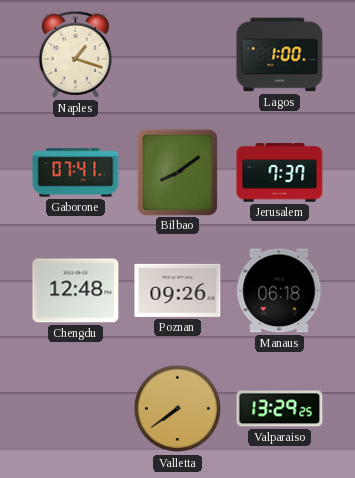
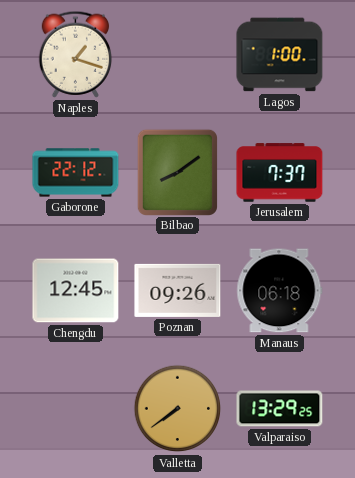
Gaborone: 07:41 -> 22:12
Chengdu: 12:48 -> 12:45
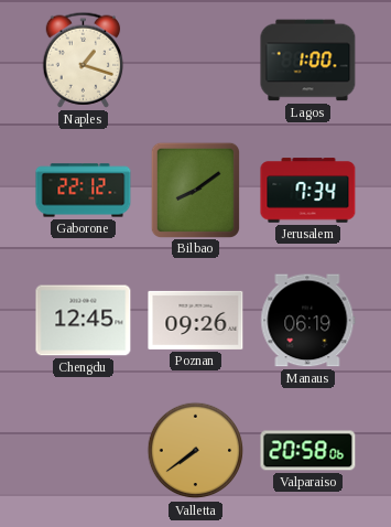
Jerusalem: 7:37 -> 7:34
Manaus: 06:18 -> 06:19
Valparaiso: 13:29 -> 20:58
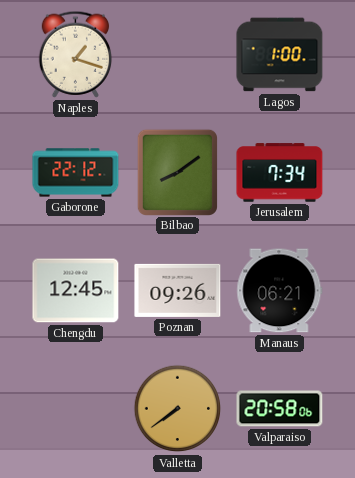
Manaus: 06:19 -> 06:21
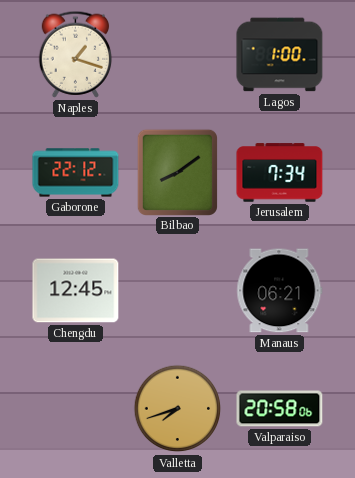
Poznan: 09:26 -> none
Valletta: 7:39 -> 7:42
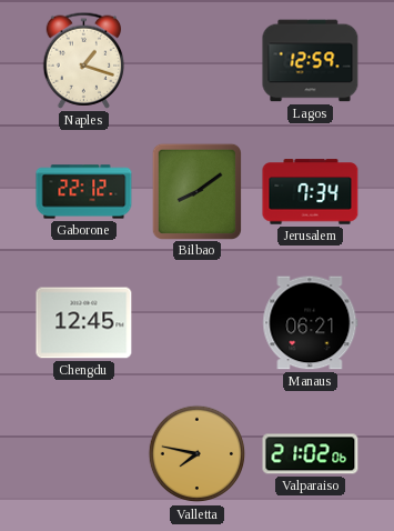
Lagos: 1:00 -> 12:59
Valletta: 7:42 -> 7:47
Valparaiso: 20:58 -> 21:02
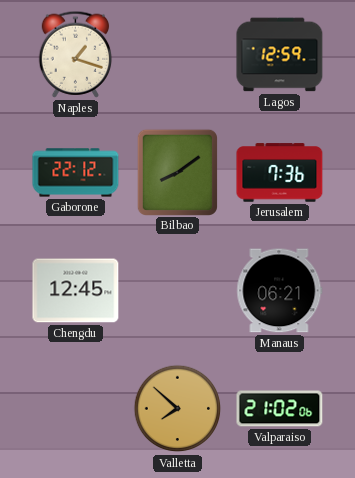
Jerusalem: 7:34 -> 7:36
Valletta: 7:47 -> 7:52
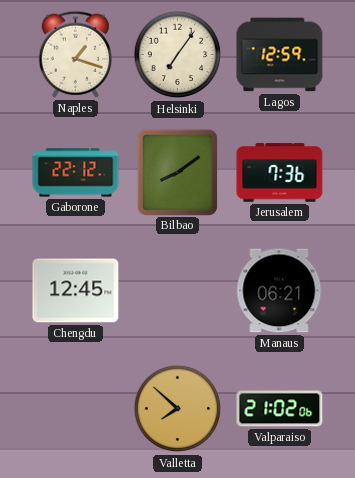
Helsinki: none -> 7:06
